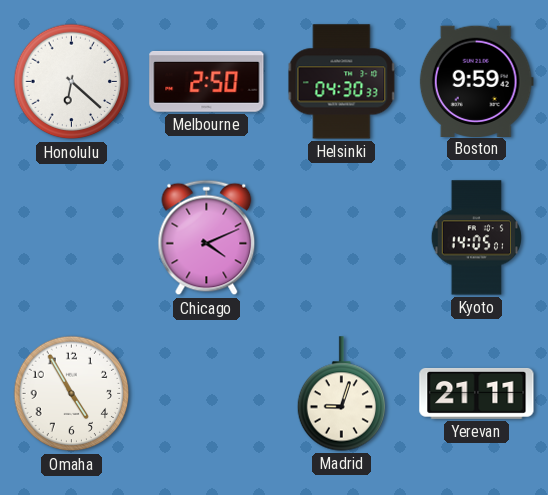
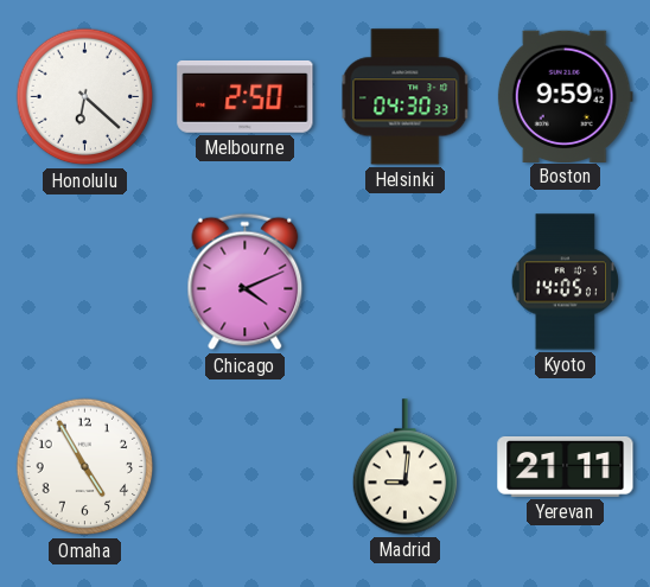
Madrid: 9:03 -> 9:01
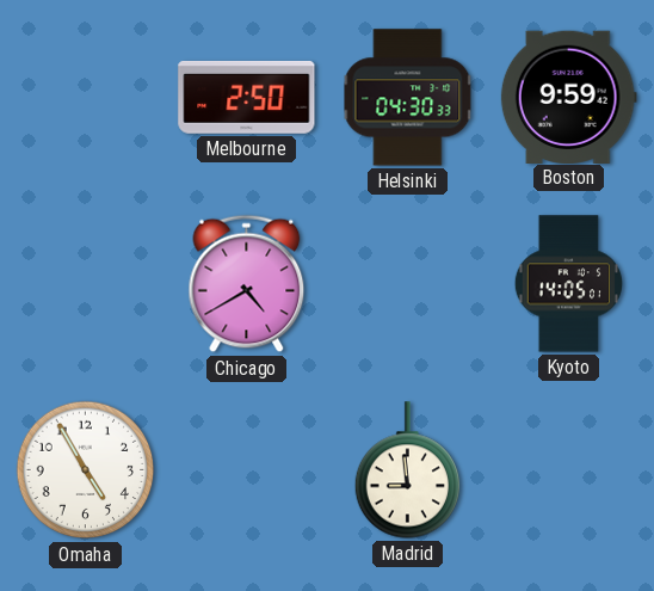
Honolulu: 6:22 -> none
Chicago: 4:11 -> 4:40
Madrid: 9:01 -> 8:59
Yerevan: 21:11 -> none
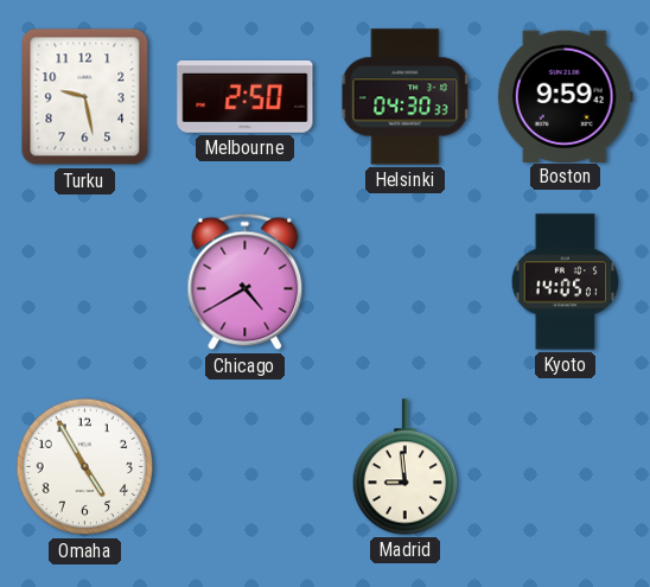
Turku: none -> 9:28
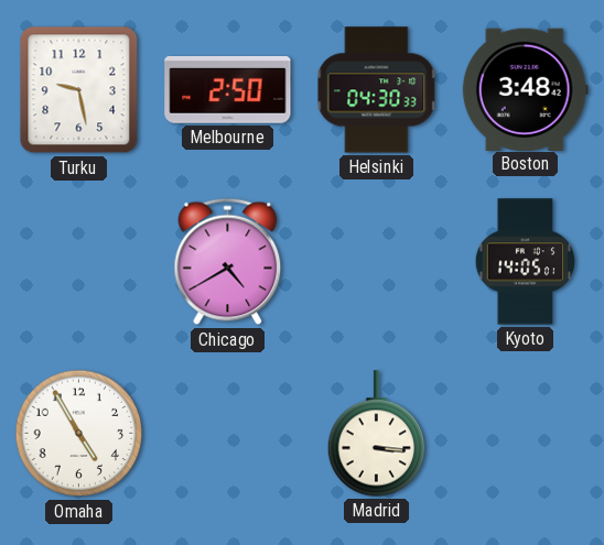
Boston: 9:59 -> 3:48
Madrid: 8:59 -> 3:16
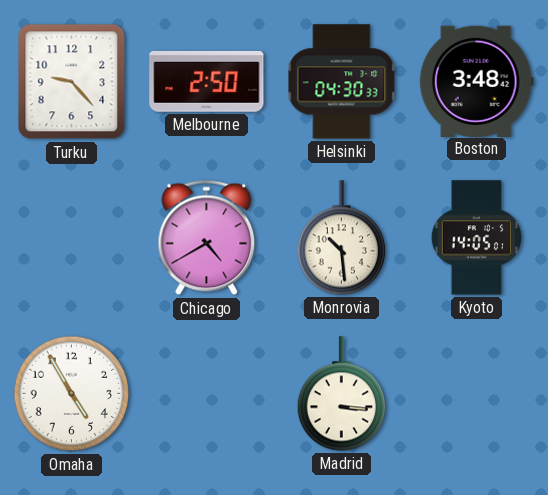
Turku: 9:28 -> 9:23
Monrovia: none -> 10:29
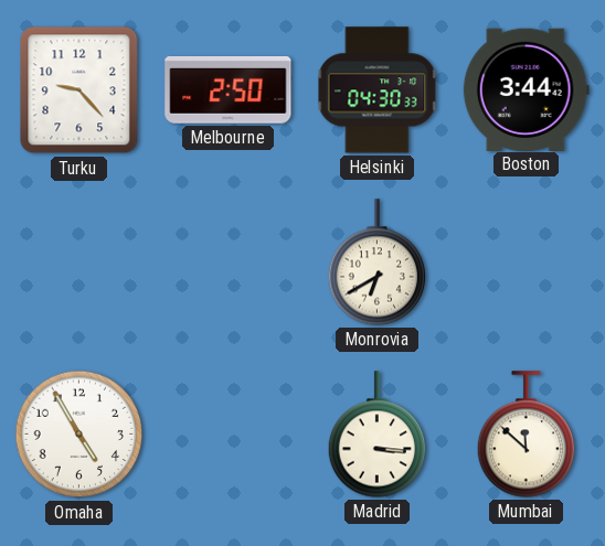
Boston: 3:48 -> 3:44
Chicago: 4:40 -> none
Monrovia: 10:29 -> 6:40
Kyoto: 14:05 -> none
Mumbai: none -> 11:52
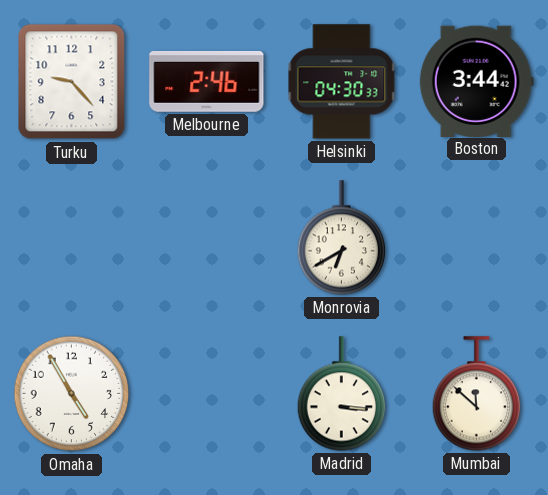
Melbourne: 2:50 -> 2:46
